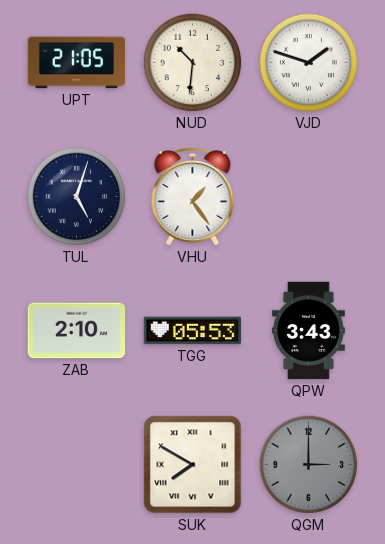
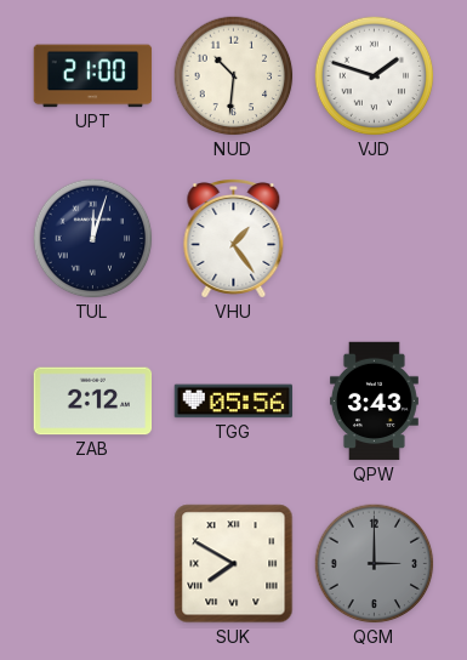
UPT: 21:05 -> 21:00
TUL: 5:03 -> 12:03
ZAB: 2:10 -> 2:12
TGG: 05:53 -> 05:56
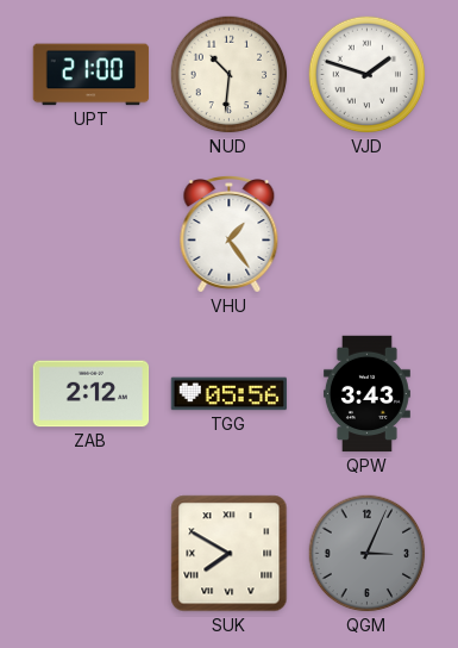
TUL: 12:03 -> none
QGM: 3:00 -> 3:04
